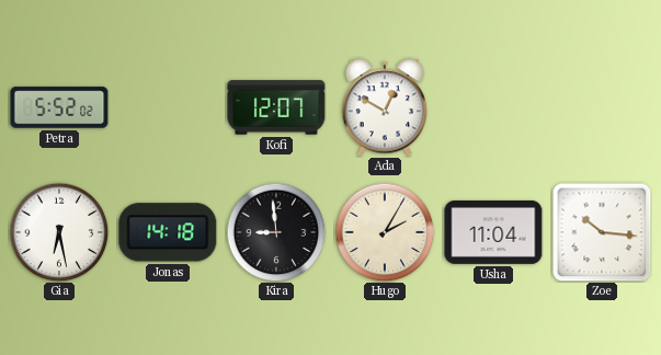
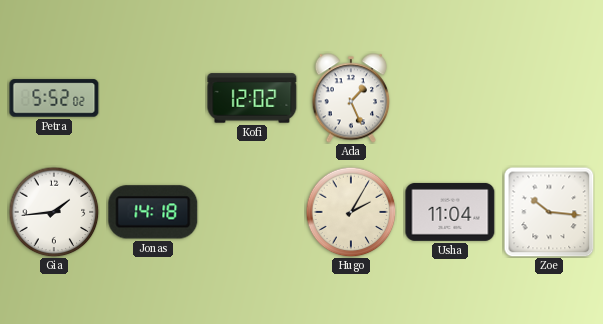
Kofi: 12:07 -> 12:02
Ada: 12:50 -> 1:26
Gia: 6:28 -> 1:44
Kira: 8:59 -> none
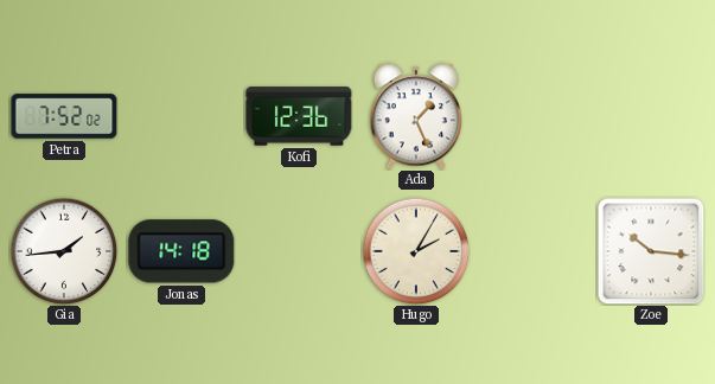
Petra: 5:52 -> 7:52
Kofi: 12:02 -> 12:36
Usha: 11:04 -> none
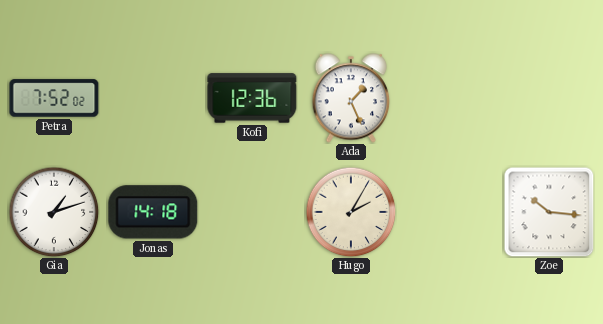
Gia: 1:44 -> 1:12
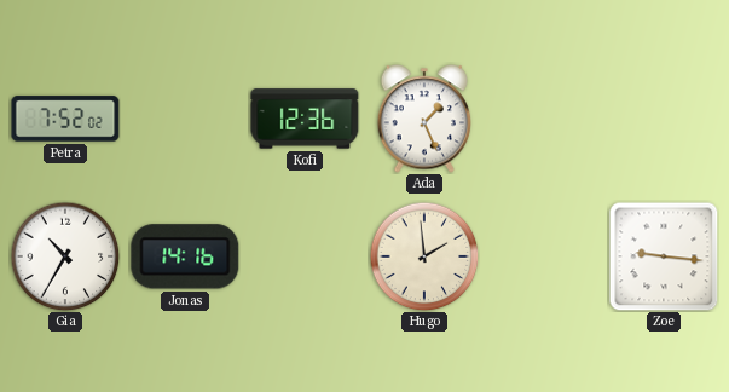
Gia: 1:12 -> 10:35
Jonas: 14:18 -> 14:16
Hugo: 2:05 -> 1:59
Zoe: 10:16 -> 9:16
